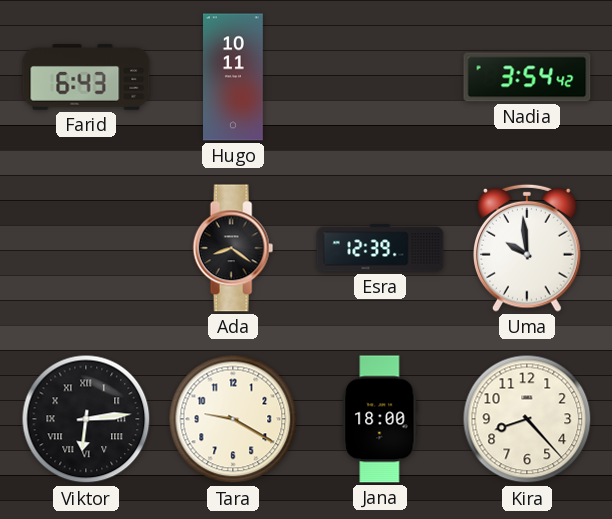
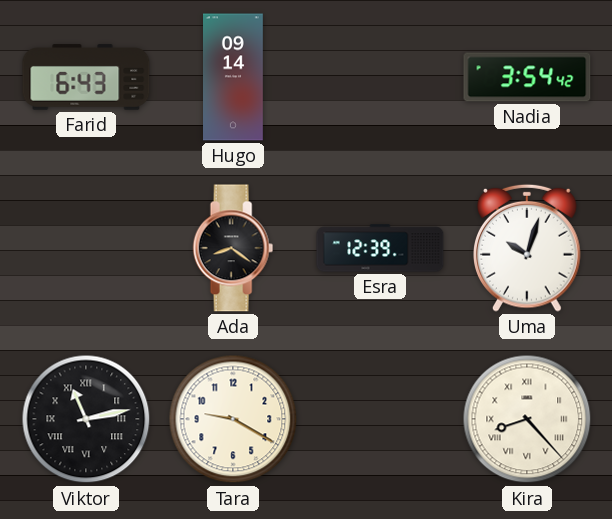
Hugo: 10:11 -> 09:14
Uma: 9:59 -> 10:03
Viktor: 6:14 -> 11:13
Jana: 18:00 -> none
Kira numerals: Arabic -> Roman
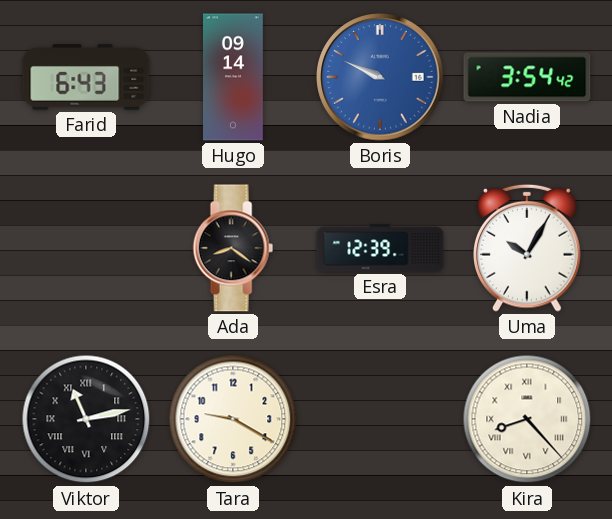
Boris: none -> 9:49
Uma: 10:03 -> 10:05
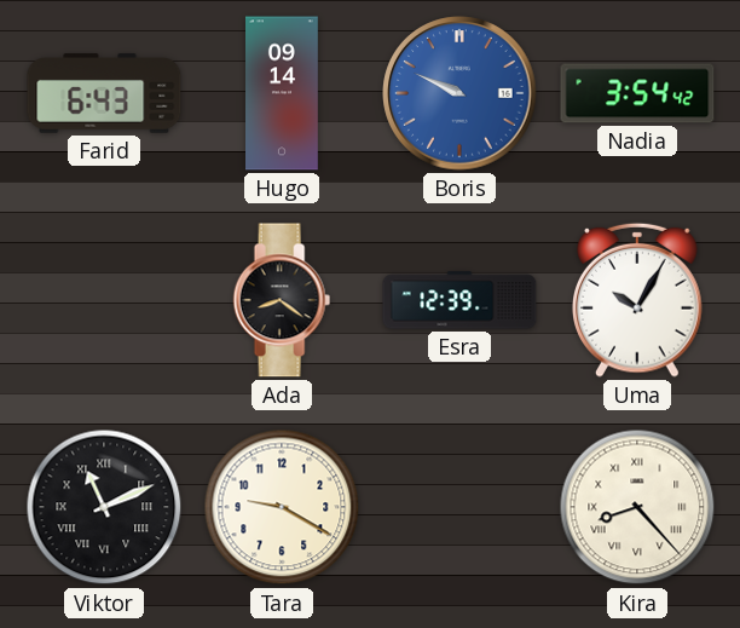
Viktor: 11:13 -> 11:11
